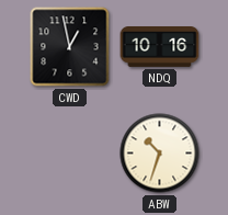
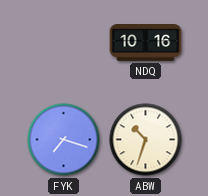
CWD: 12:58 -> none
FYK: none -> 7:18
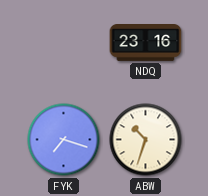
NDQ: 10:16 -> 23:16
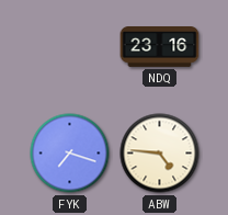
ABW: 10:33 -> 4:46
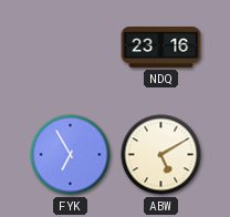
FYK: 7:18 -> 6:55
ABW: 4:46 -> 5:10
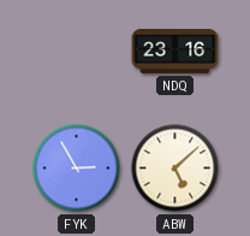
FYK: 6:55 -> 2:55
ABW: 5:10 -> 5:08
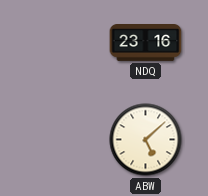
FYK: 2:55 -> none
